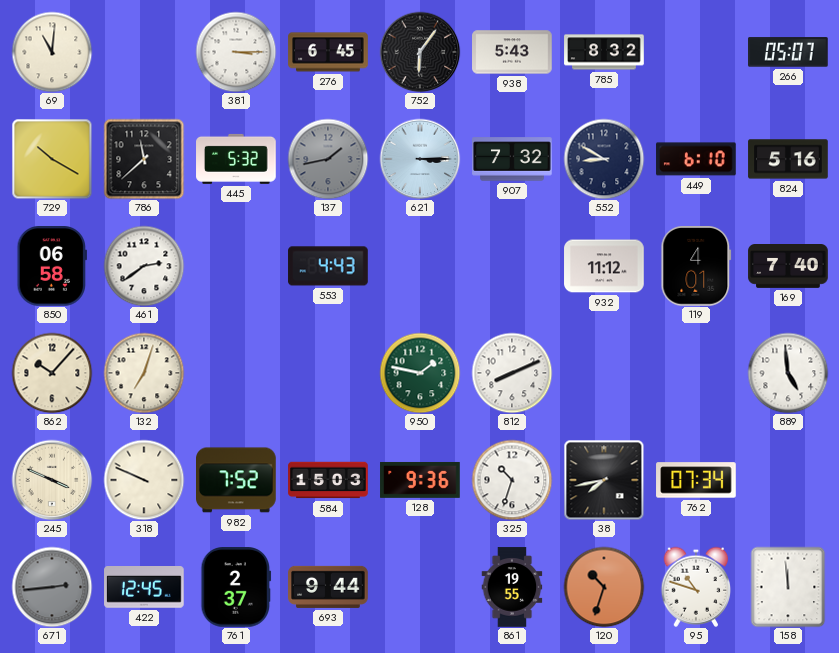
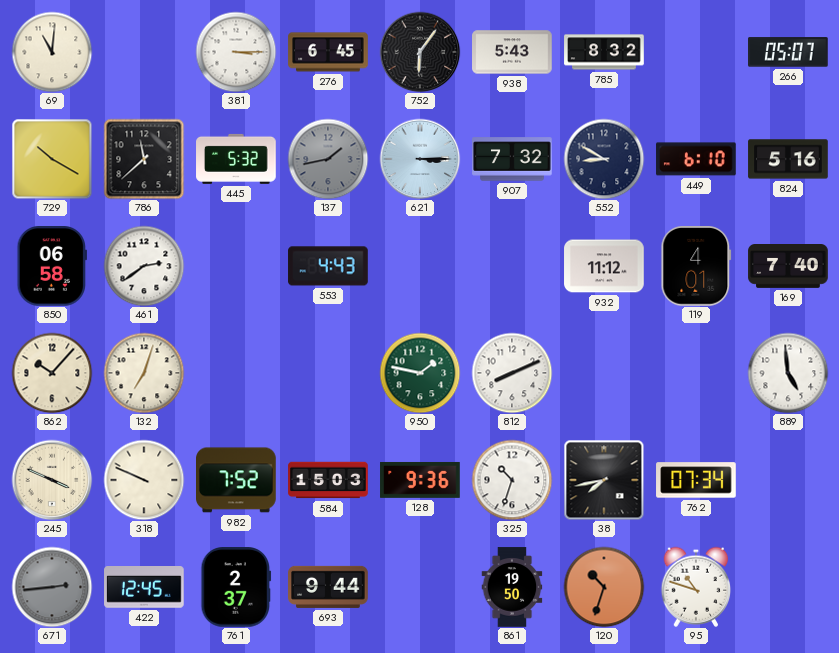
861: 19:55 -> 19:50
158: 11:59 -> none
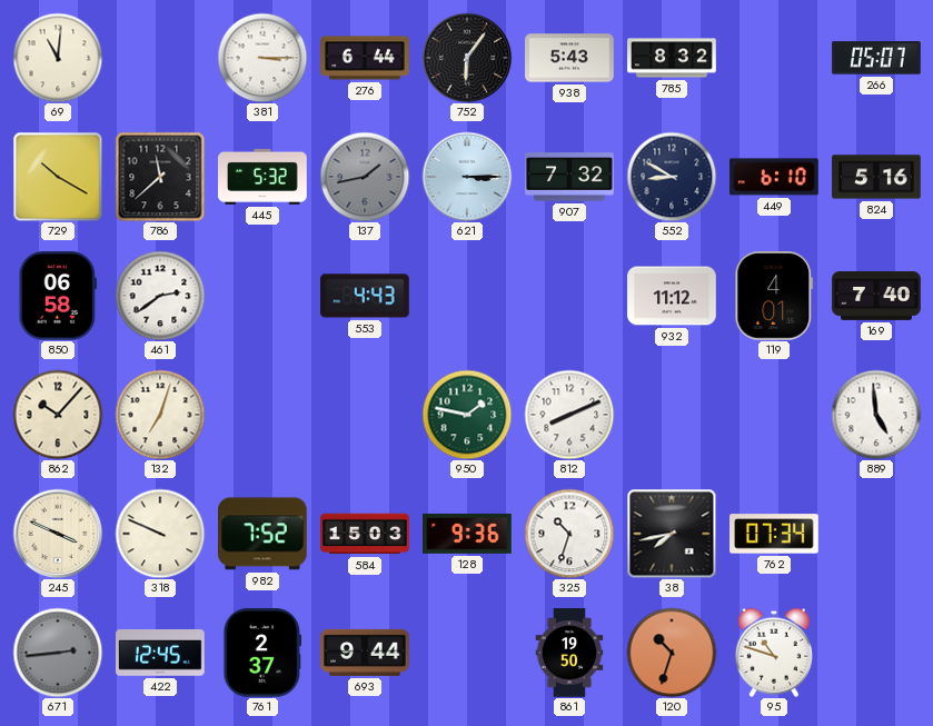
276: 6:45 -> 6:44
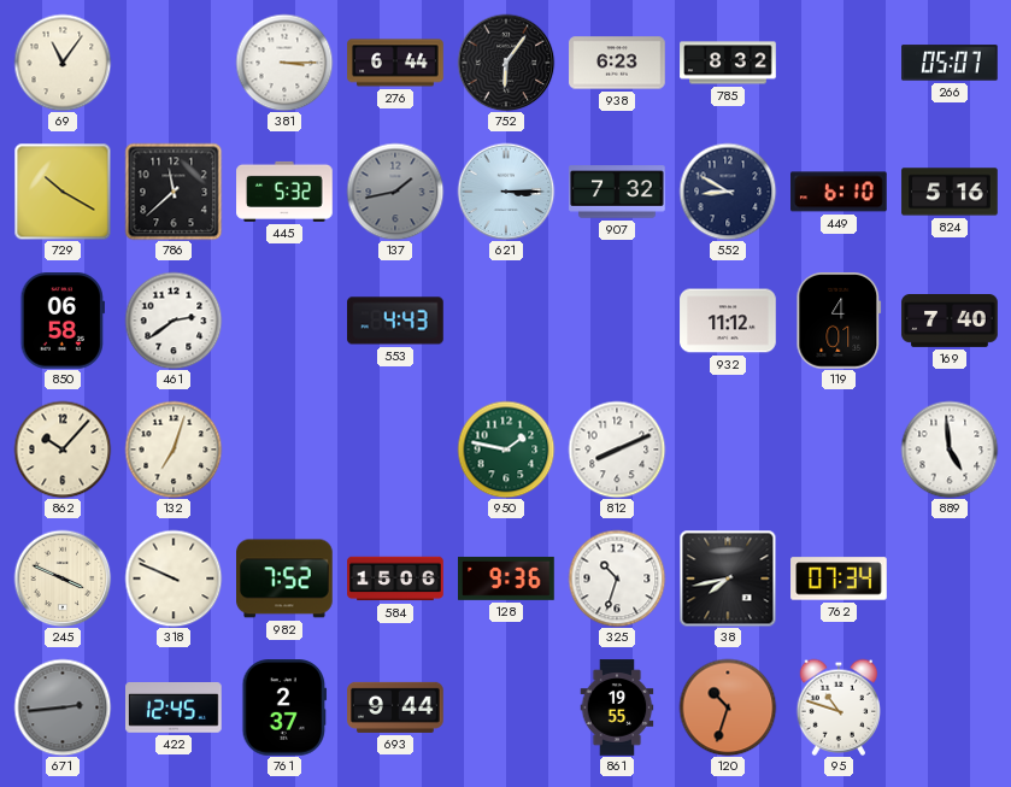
69: 11:01 -> 11:06
938: 5:43 -> 6:23
584: 15:03 -> 15:06
861: 19:50 -> 19:55
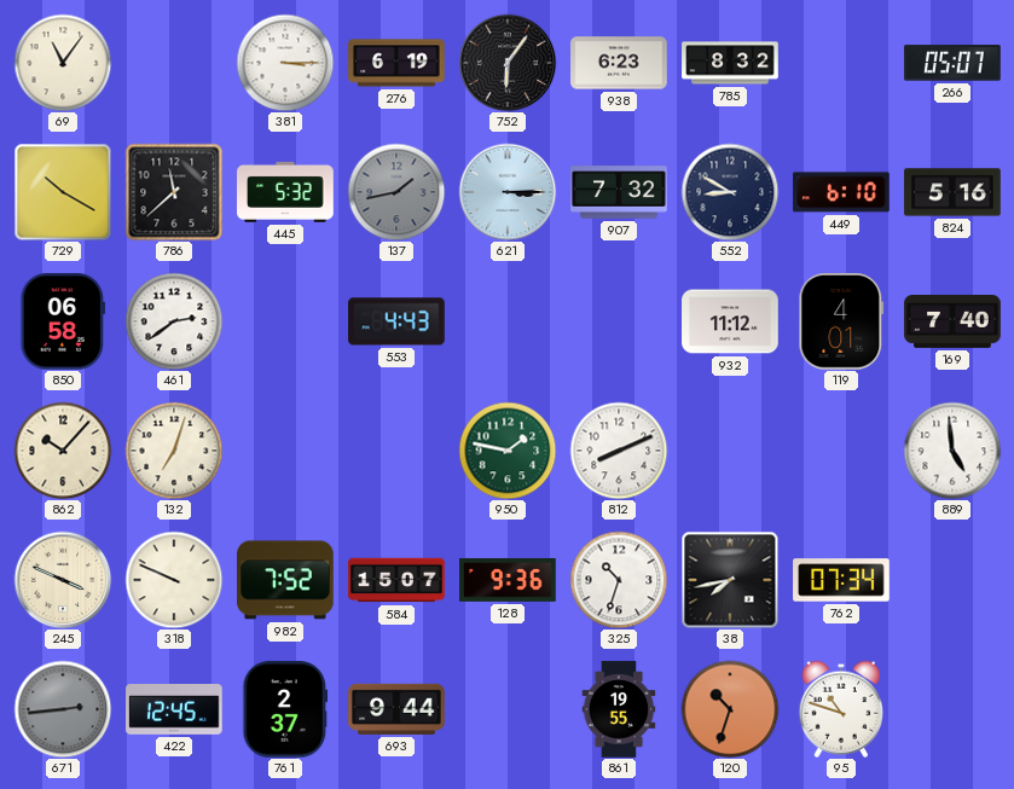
276: 6:44 -> 6:19
584: 15:06 -> 15:07
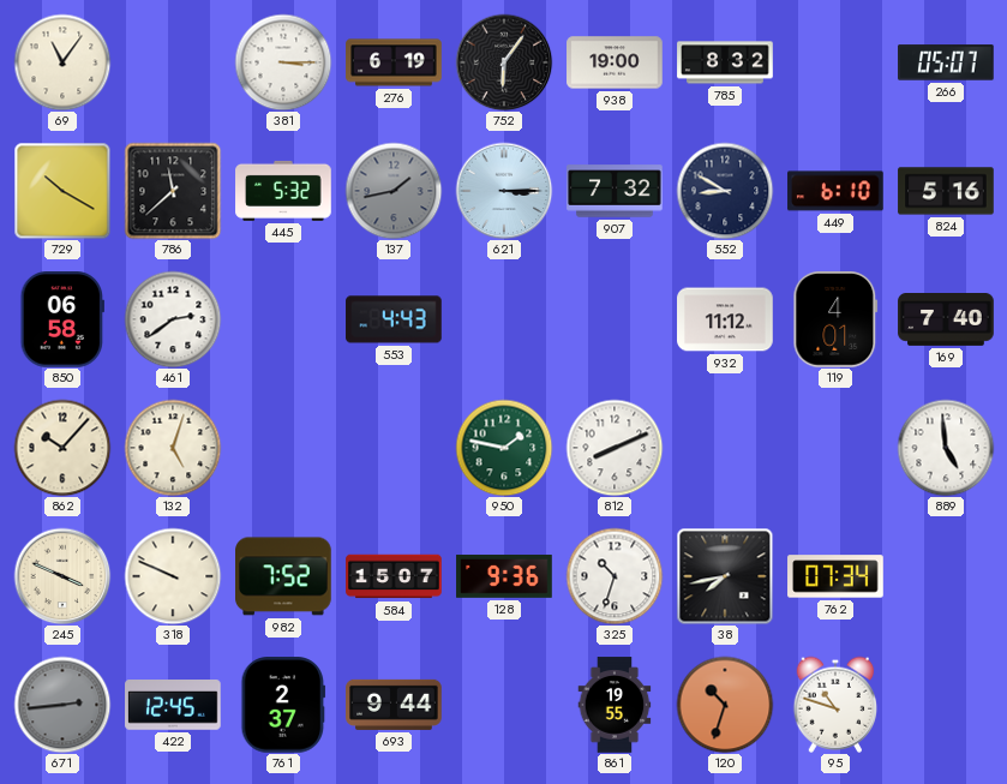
938: 6:23 -> 19:00
132: 7:03 -> 5:03
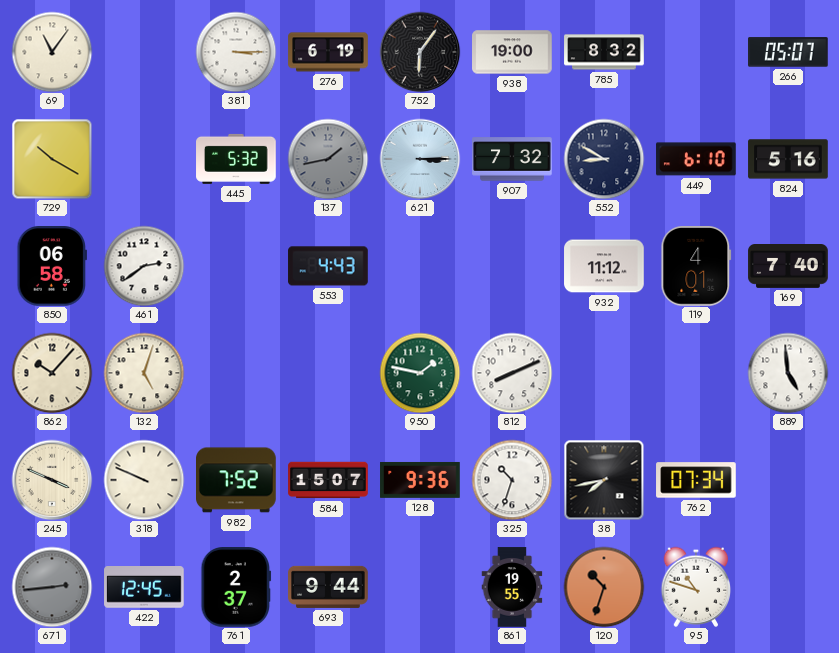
786: 11:38 -> none
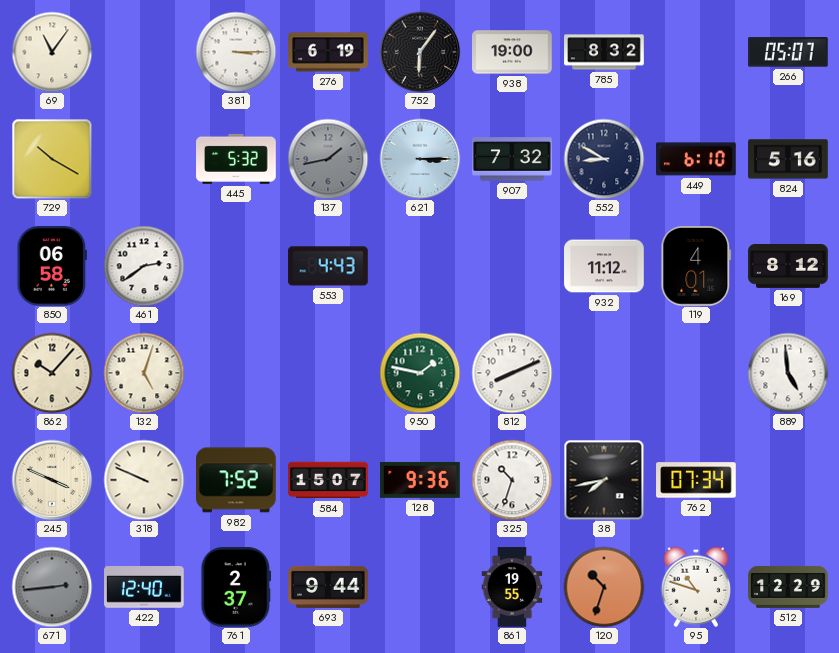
169: 7:40 -> 8:12
422: 12:45 -> 12:40
512: none -> 12:29
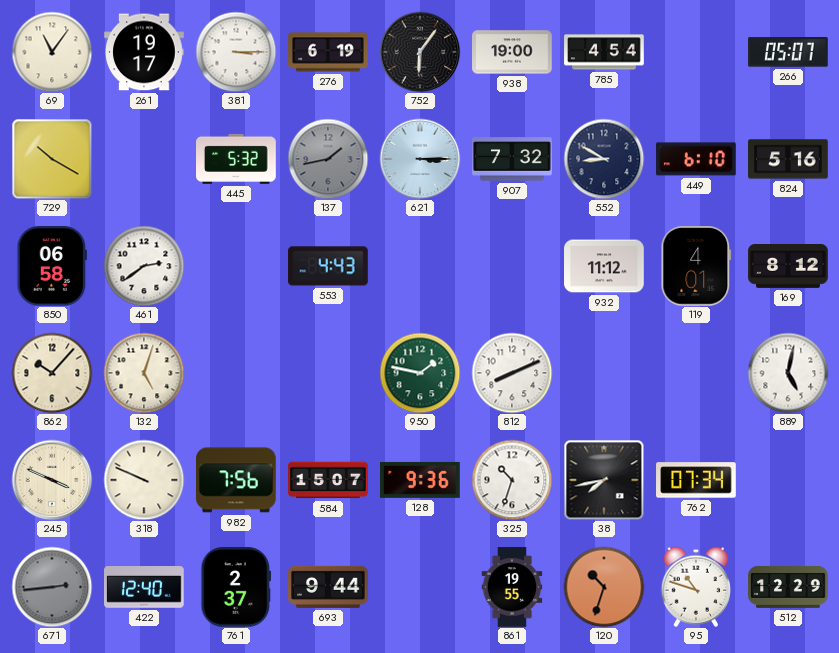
261: none -> 19:17
785: 8:32 -> 4:54
889: 4:59 -> 5:02
982: 7:52 -> 7:56
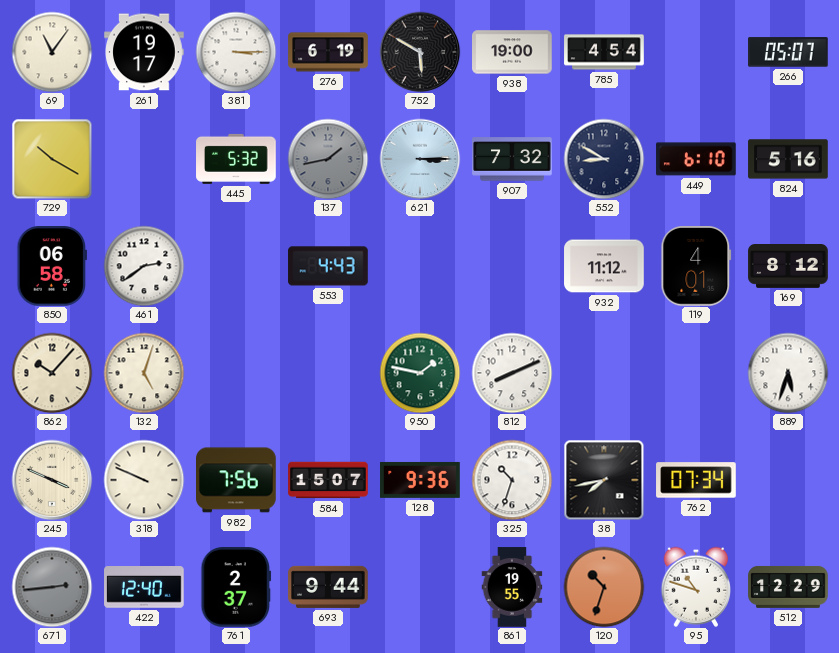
752: 6:06 -> 5:50
889: 5:02 -> 5:33
